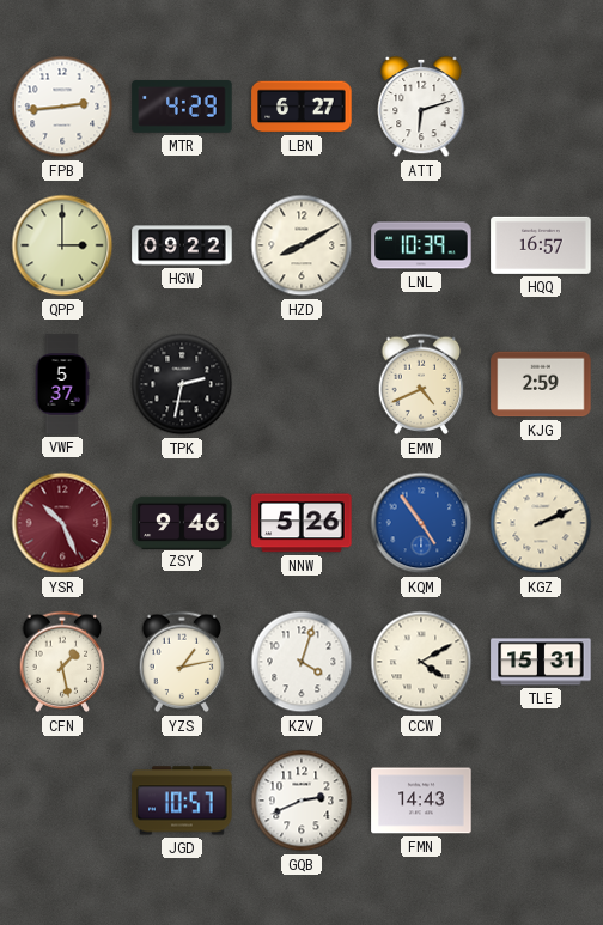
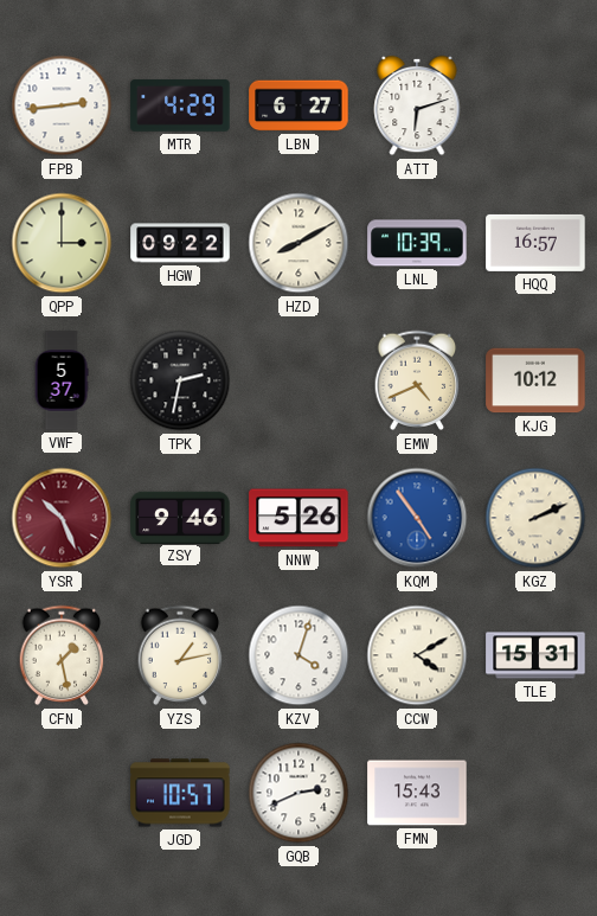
KJG: 2:59 -> 10:12
FMN: 14:43 -> 15:43
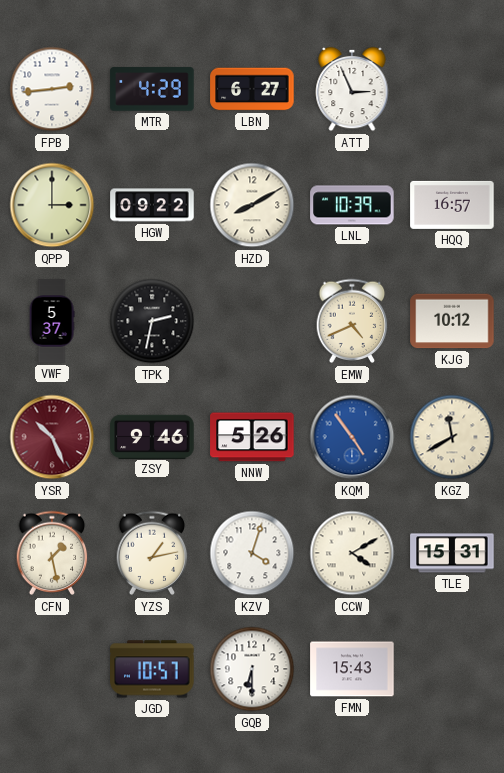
ATT: 6:12 -> 2:56
KGZ: 2:11 -> 11:40
GQB: 2:41 -> 6:30
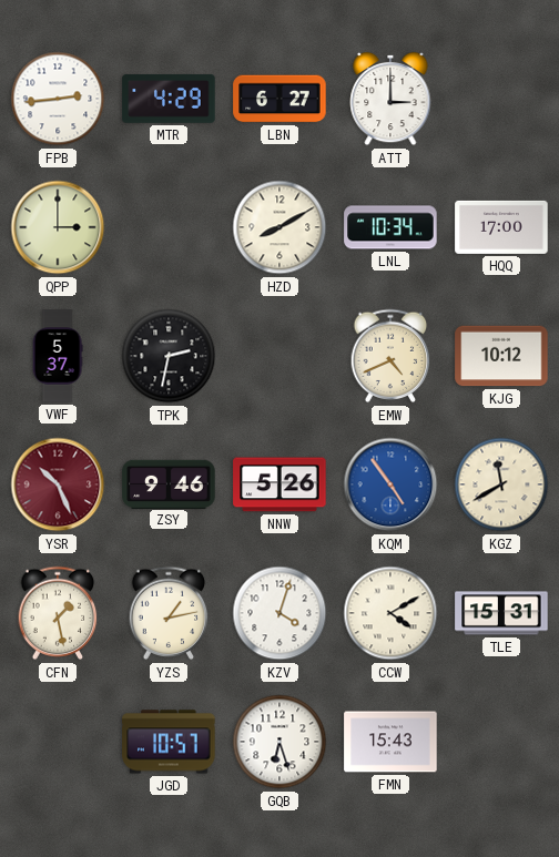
ATT: 2:56 -> 3:00
HGW: 09:22 -> none
LNL: 10:39 -> 10:34
HQQ: 16:57 -> 17:00
GQB: 6:30 -> 6:27
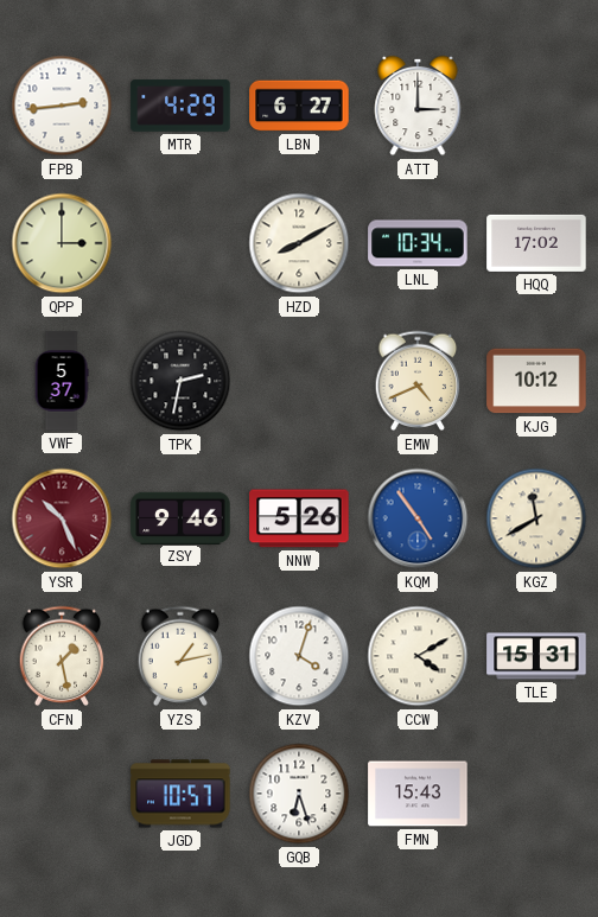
HQQ: 17:00 -> 17:02
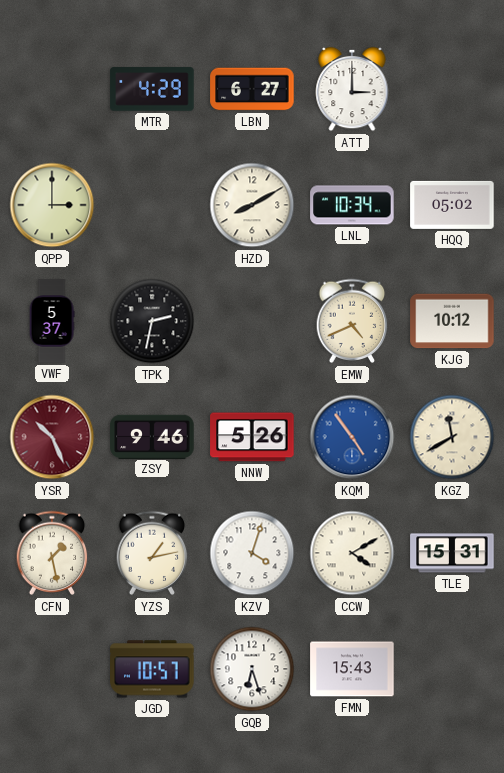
FPB: 2:44 -> none
HQQ: 17:02 -> 05:02
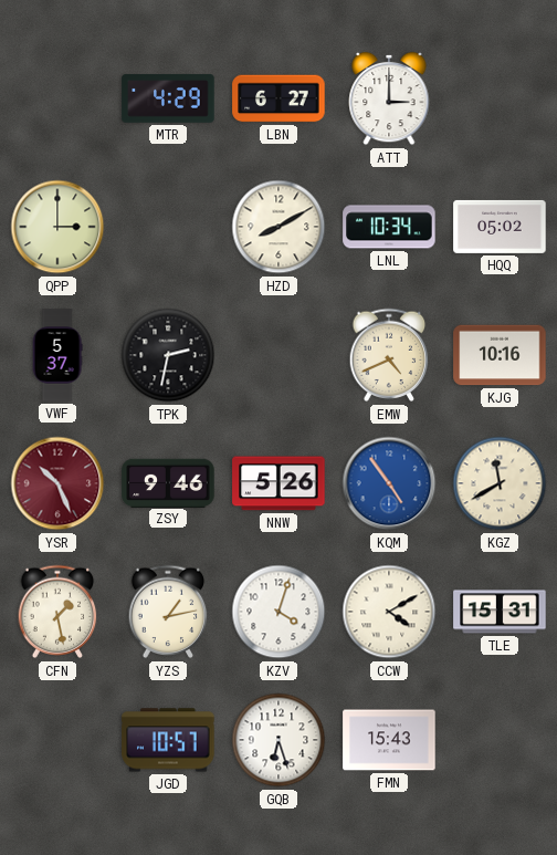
KJG: 10:12 -> 10:16
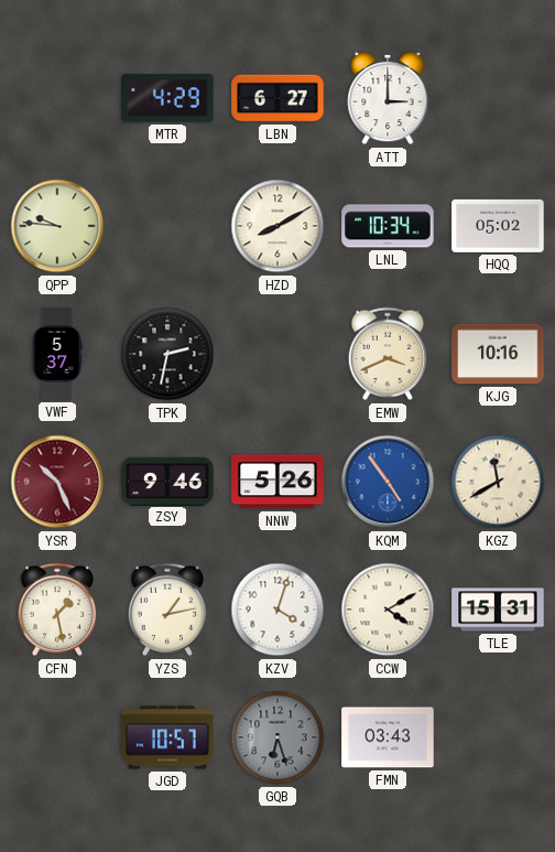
QPP: 3:00 -> 9:46
EMW: 4:41 -> 3:41
GQB dial: white -> grey
FMN: 15:43 -> 03:43
